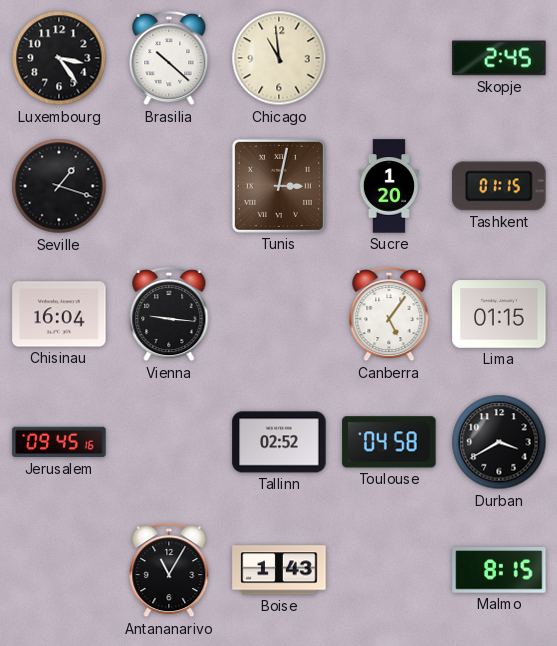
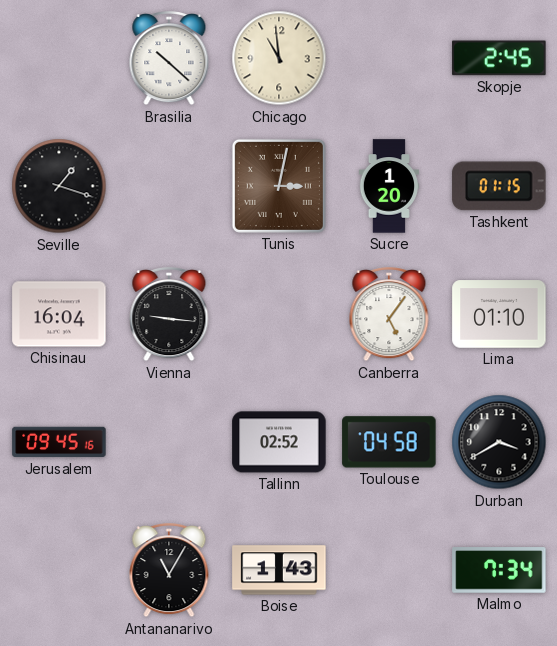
Luxembourg: 3:24 -> none
Lima: 01:15 -> 01:10
Malmo: 8:15 -> 7:34
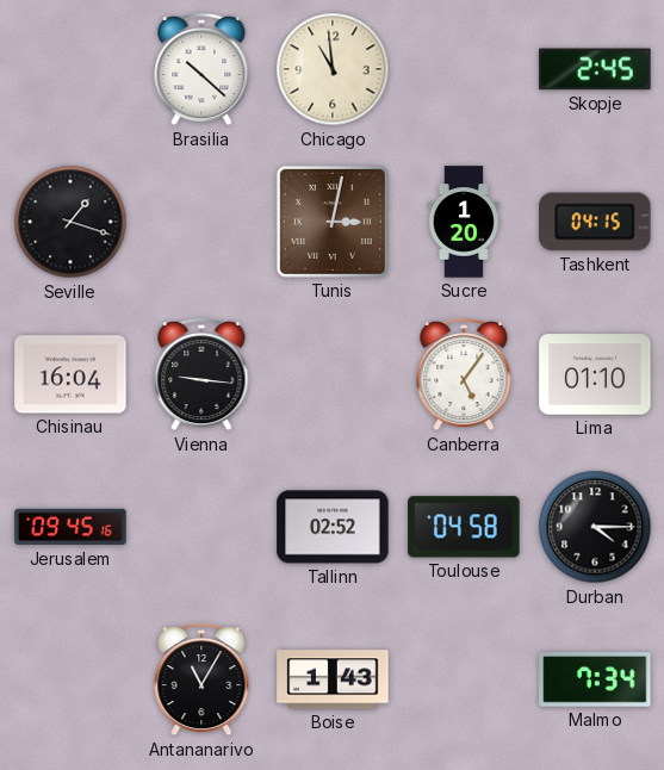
Tashkent: 01:15 -> 04:15
Durban: 3:40 -> 4:15
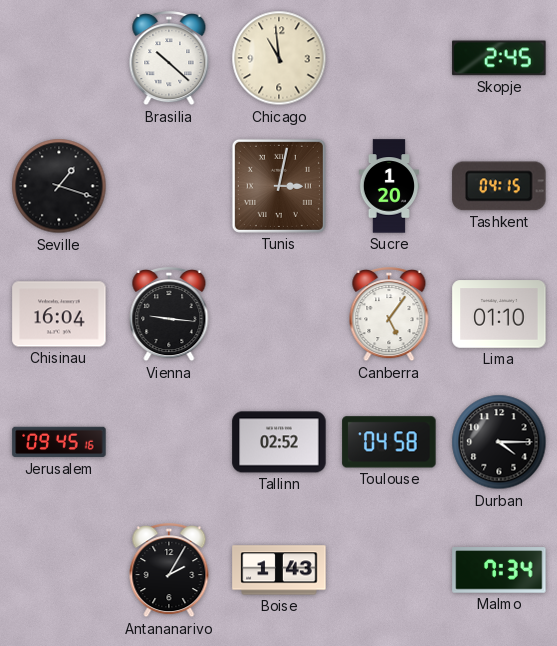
Antananarivo: 11:05 -> 2:05
